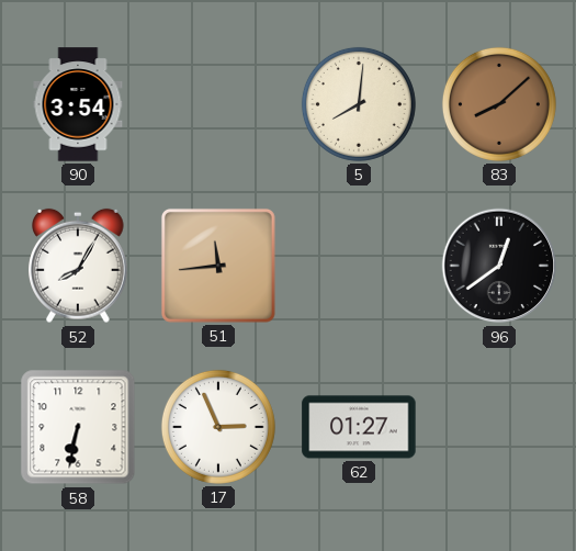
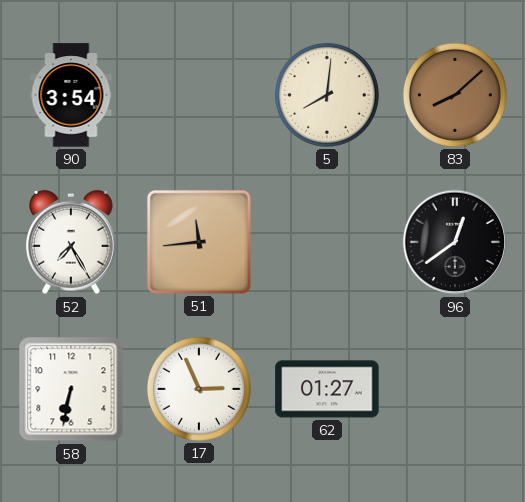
52: 8:05 -> 7:25
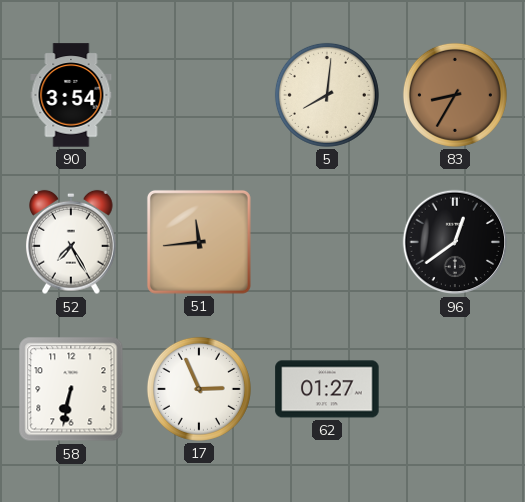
83: 8:08 -> 8:35
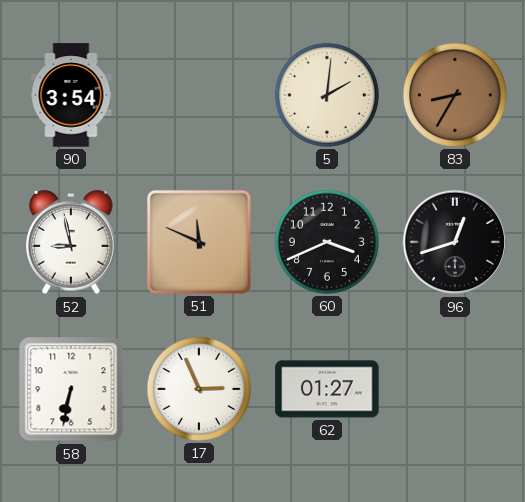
5: 8:01 -> 2:01
52: 7:25 -> 8:58
51: 11:44 -> 11:49
60: none -> 3:41
96: 12:39 -> 12:42
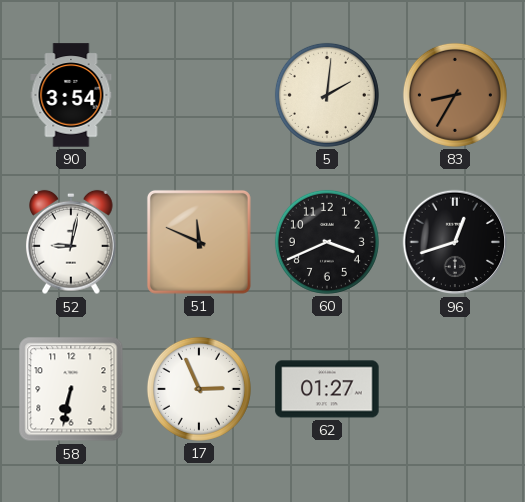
52: 8:58 -> 9:02
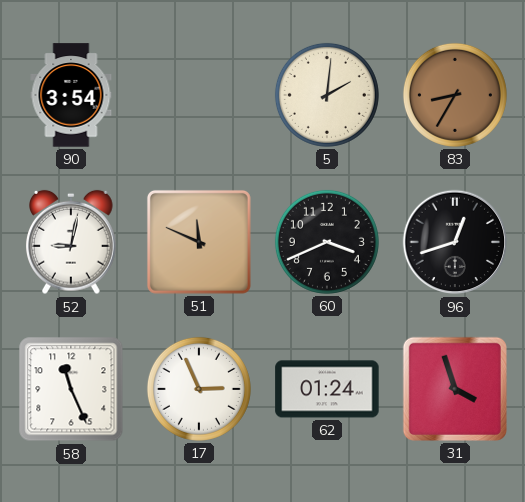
58: 6:32 -> 11:26
62: 01:27 -> 01:24
31: none -> 3:57
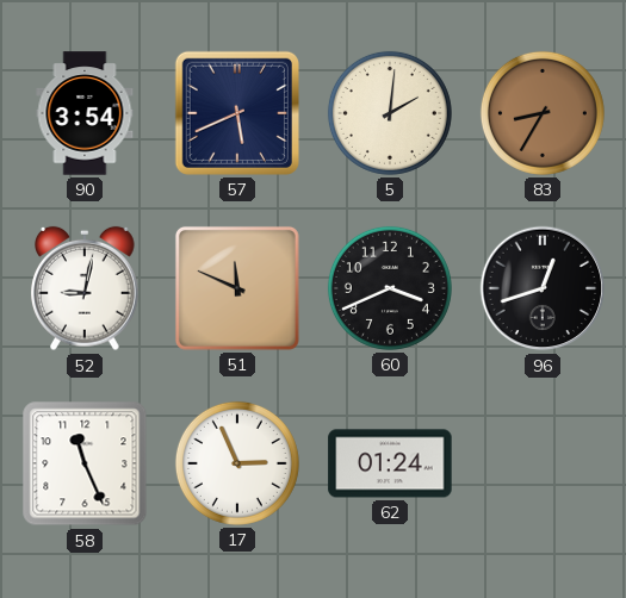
57: none -> 5:41
31: 3:57 -> none
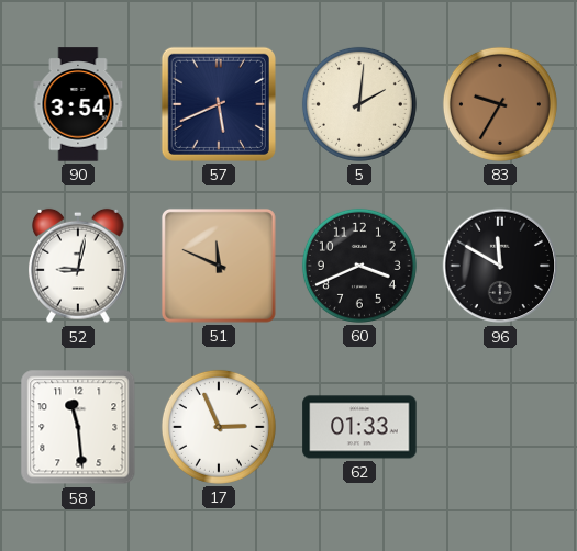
83: 8:35 -> 9:35
96: 12:42 -> 11:50
58: 11:26 -> 11:29
62: 01:24 -> 01:33
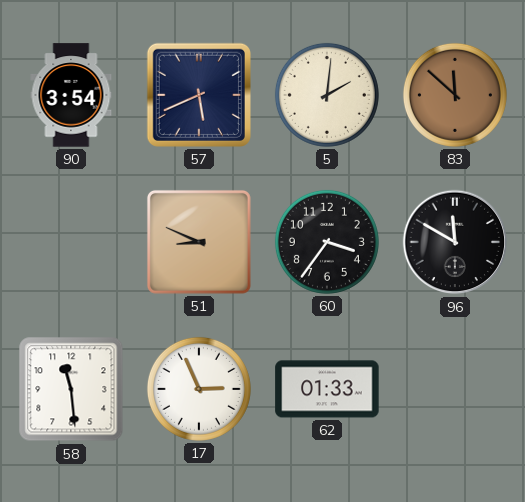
83: 9:35 -> 11:52
52: 9:02 -> none
51: 11:49 -> 8:49
60: 3:41 -> 3:36
